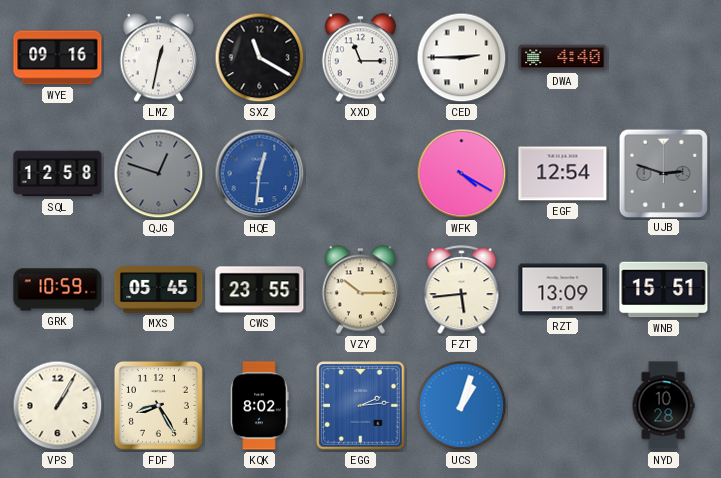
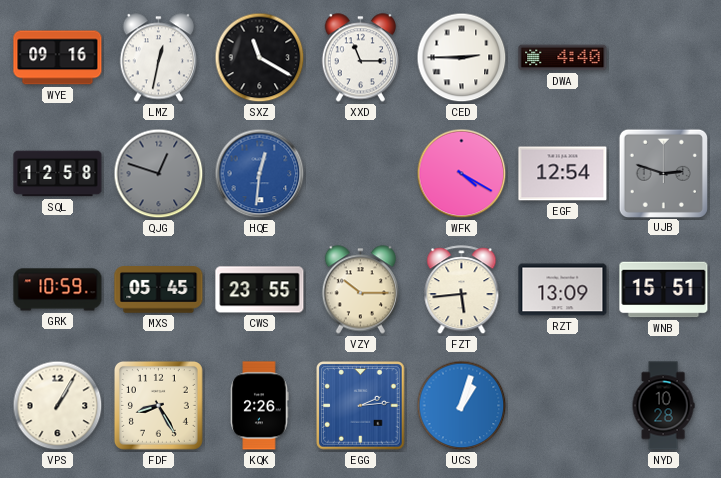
KQK: 8:02 -> 2:26
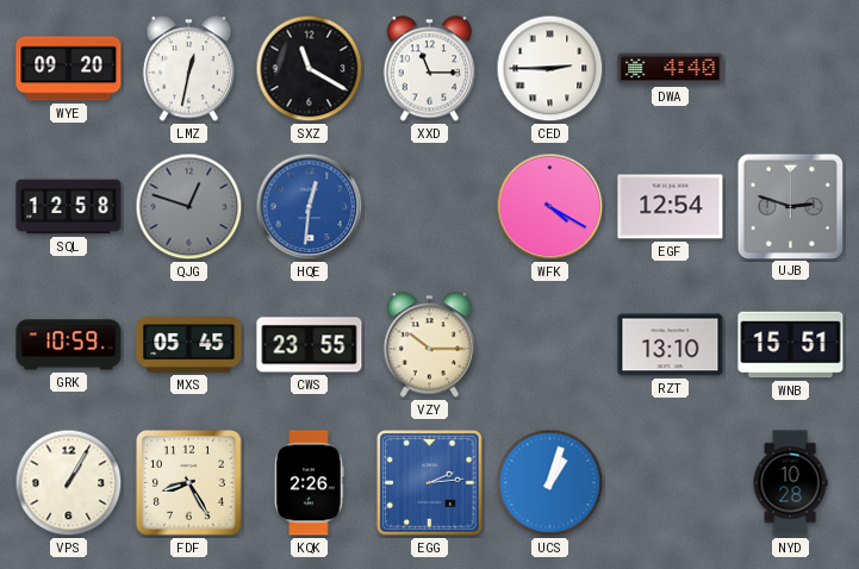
WYE: 09:16 -> 09:20
FZT: 5:44 -> none
RZT: 13:09 -> 13:10
